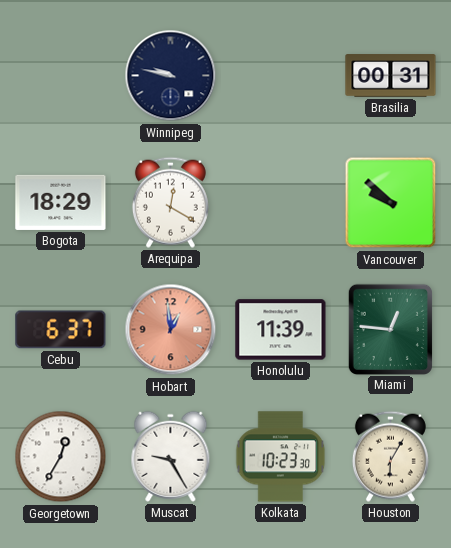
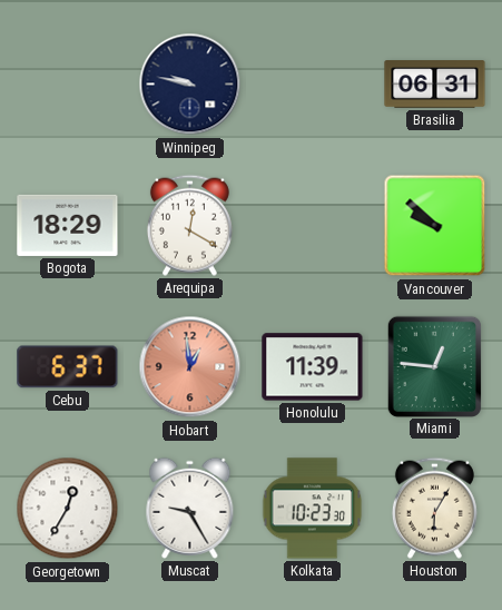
Brasilia: 00:31 -> 06:31
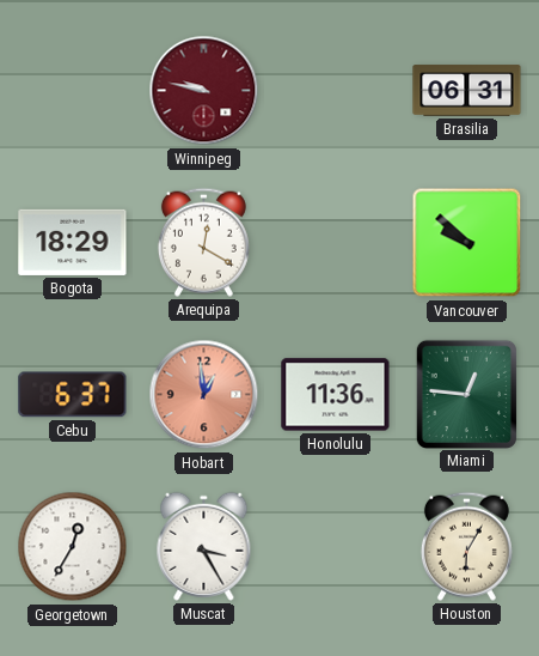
Winnipeg dial: navy -> burgundy
Honolulu: 11:39 -> 11:36
Muscat: 9:25 -> 3:25
Kolkata: 10:23 -> none
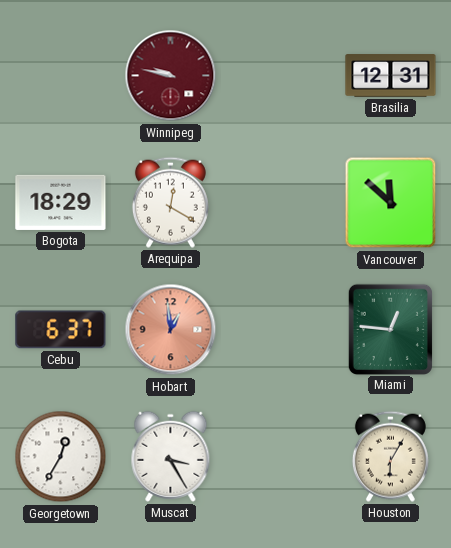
Brasilia: 06:31 -> 12:31
Vancouver: 9:52 -> 11:52
Honolulu: 11:36 -> none
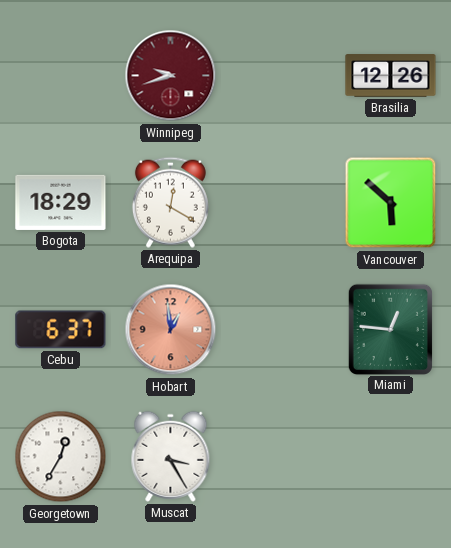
Winnipeg: 9:47 -> 9:42
Brasilia: 12:31 -> 12:26
Vancouver: 11:52 -> 5:52
Houston: 6:05 -> none
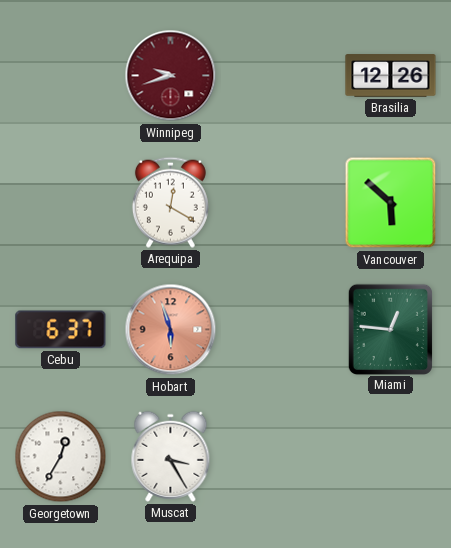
Bogota: 18:29 -> none
Hobart: 12:59 -> 5:57
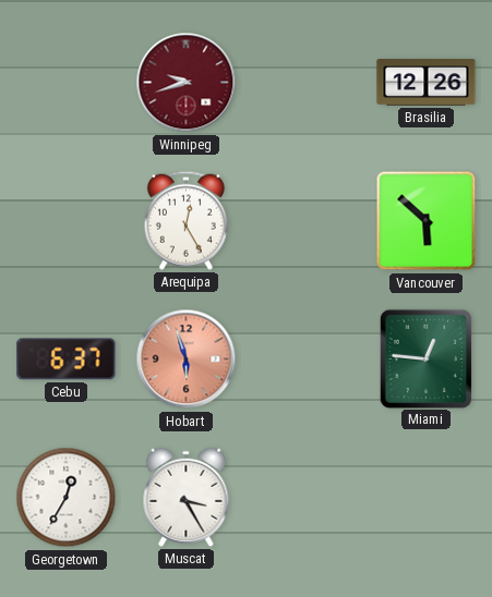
Arequipa: 12:20 -> 12:25
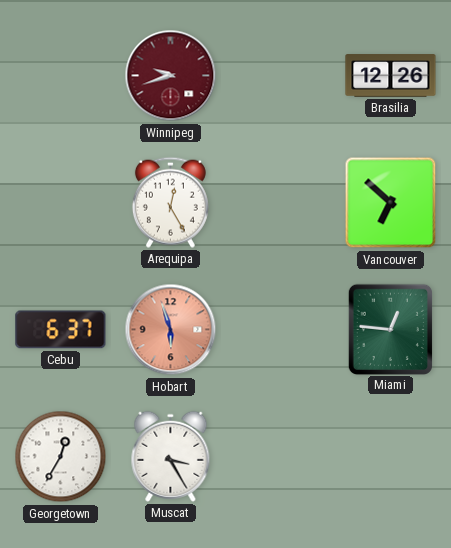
Vancouver: 5:52 -> 6:52
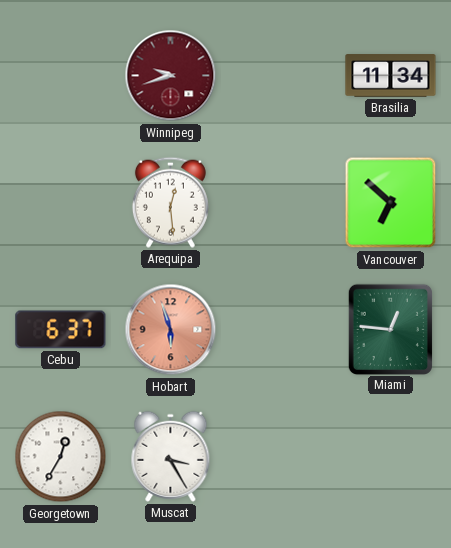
Brasilia: 12:26 -> 11:34
Arequipa: 12:25 -> 12:29
